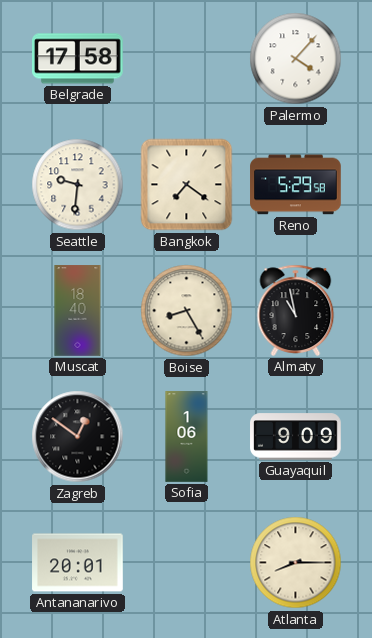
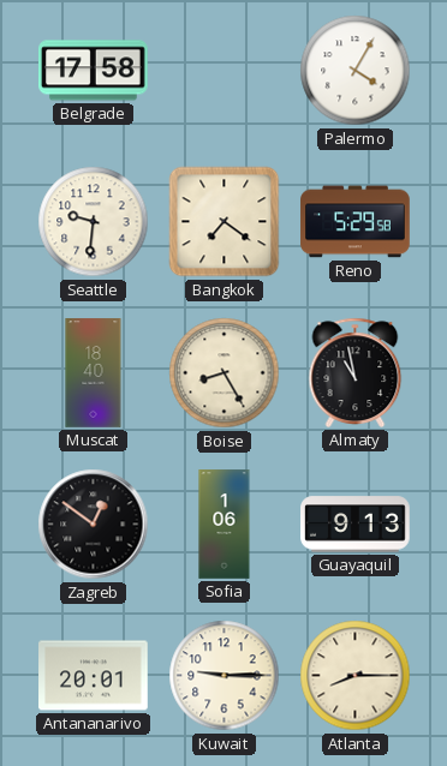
Palermo: 4:07 -> 4:05
Guayaquil: 9:09 -> 9:13
Kuwait: none -> 9:15
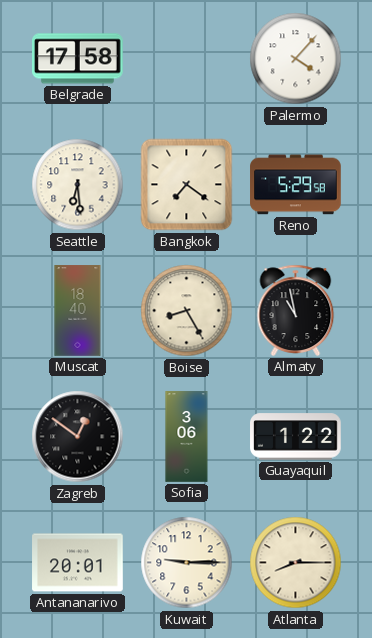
Palermo: 4:05 -> 4:07
Seattle: 9:31 -> 6:29
Sofia: 1:06 -> 3:06
Guayaquil: 9:13 -> 1:22
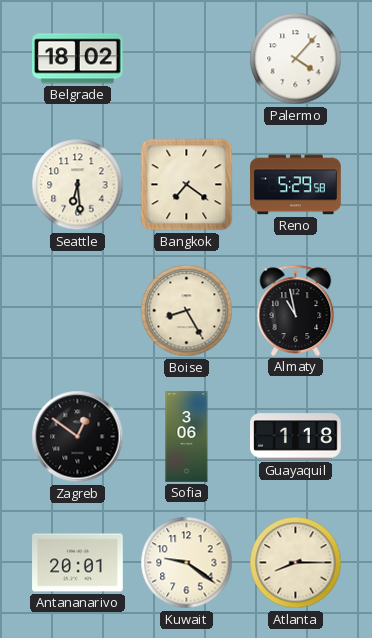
Belgrade: 17:58 -> 18:02
Muscat: 18:40 -> none
Guayaquil: 1:22 -> 1:18
Kuwait: 9:15 -> 9:21
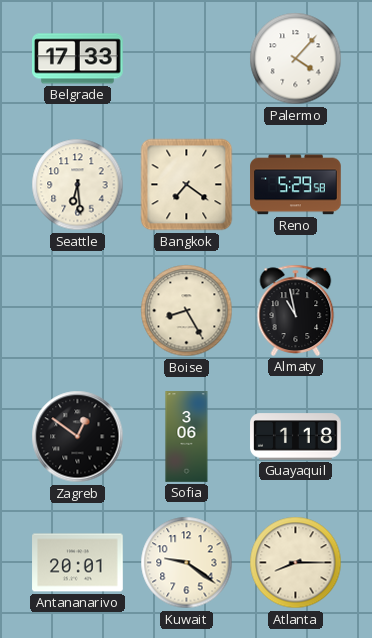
Belgrade: 18:02 -> 17:33
